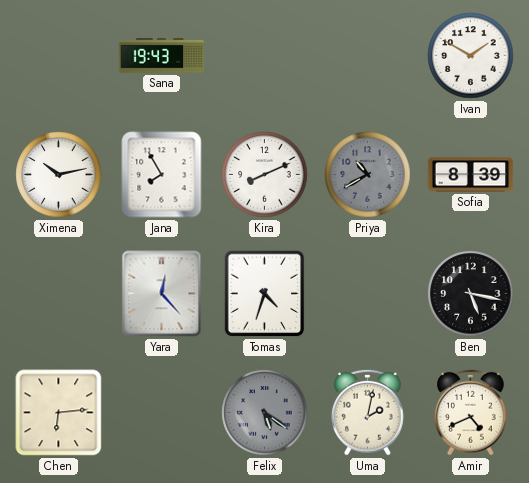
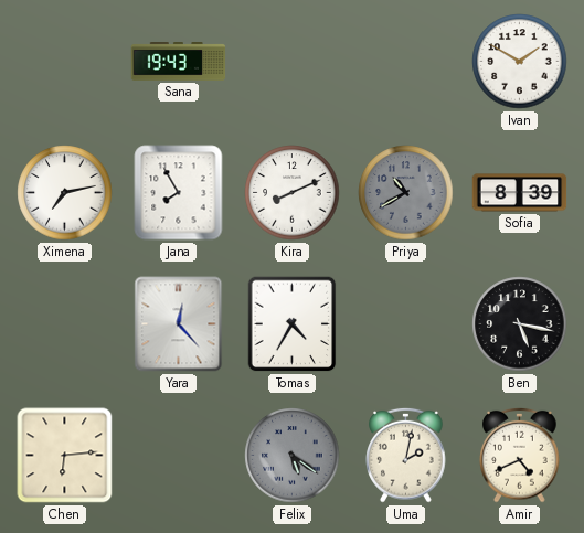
Ximena: 10:13 -> 7:13
Tomas: 4:33 -> 4:35
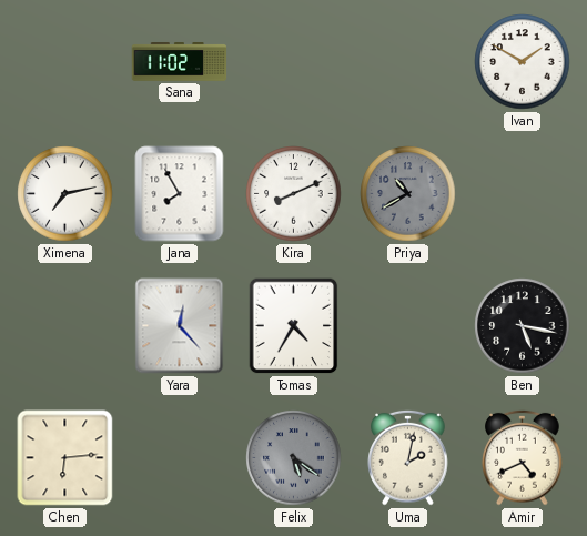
Sana: 19:43 -> 11:02
Sofia: 8:39 -> none
